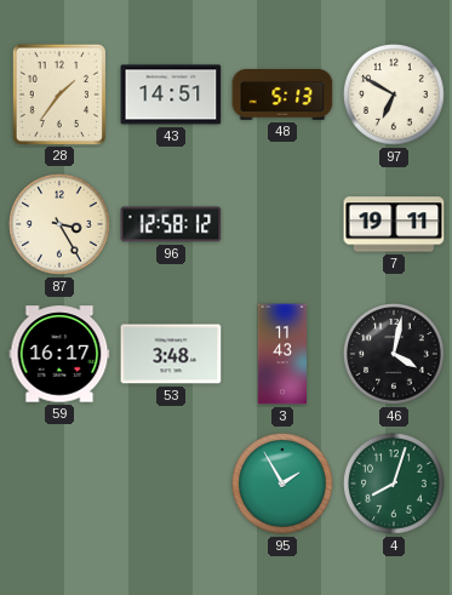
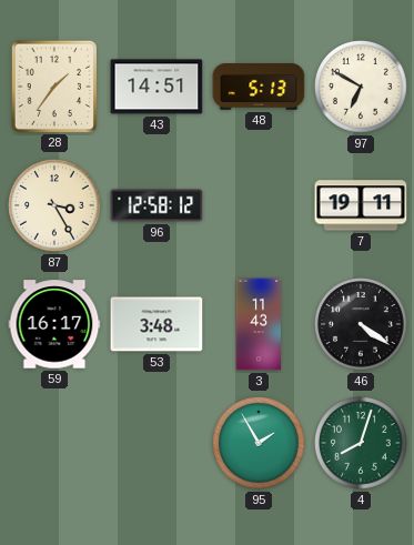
46: 4:02 -> 4:21
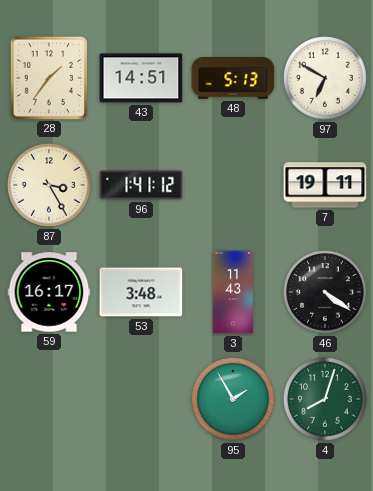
96: 12:58 -> 1:41
